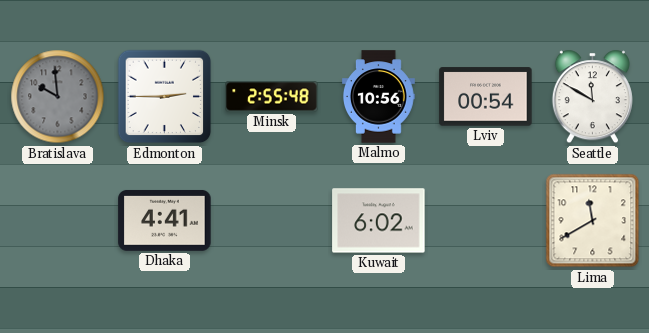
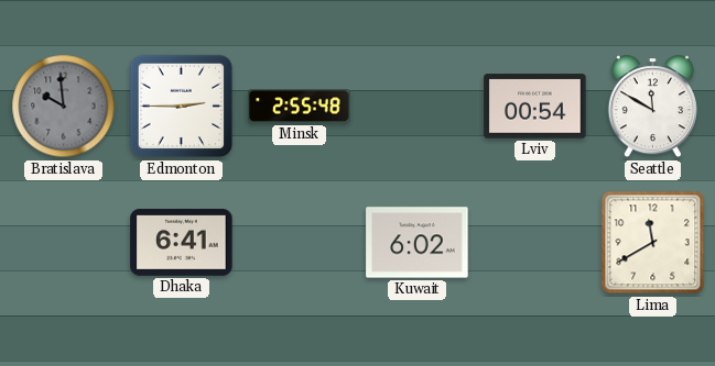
Malmo: 10:56 -> none
Dhaka: 4:41 -> 6:41
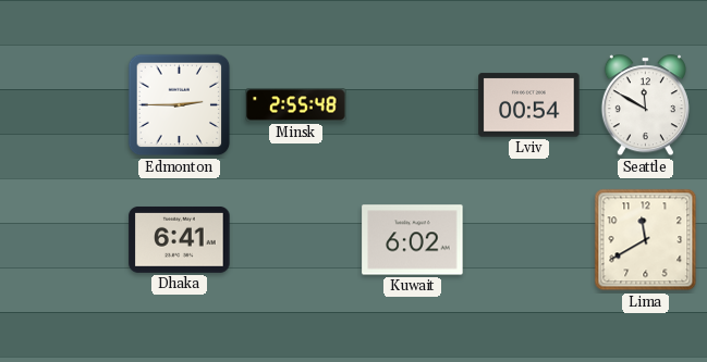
Bratislava: 9:59 -> none
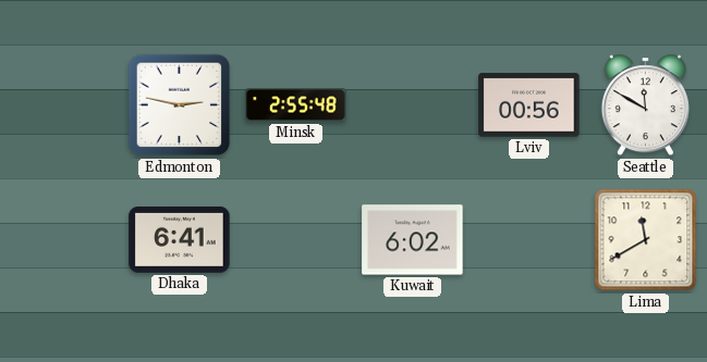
Edmonton: 2:45 -> 2:47
Lviv: 00:54 -> 00:56
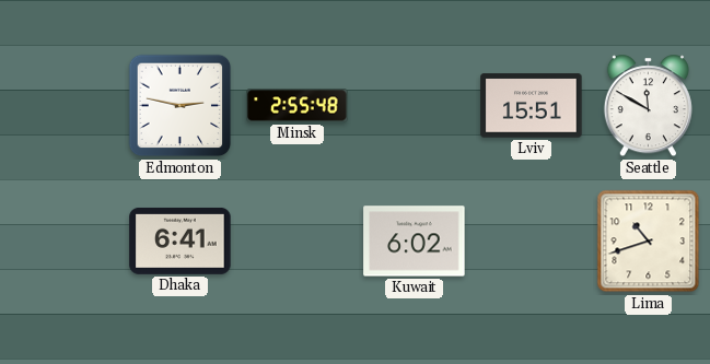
Lviv: 00:56 -> 15:51
Lima: 11:40 -> 10:42
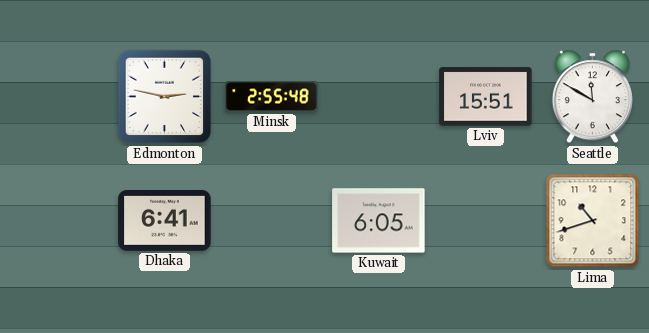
Kuwait: 6:02 -> 6:05
